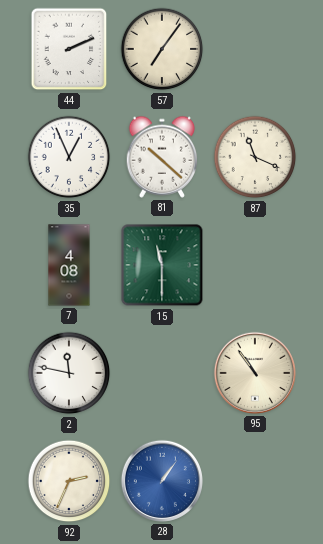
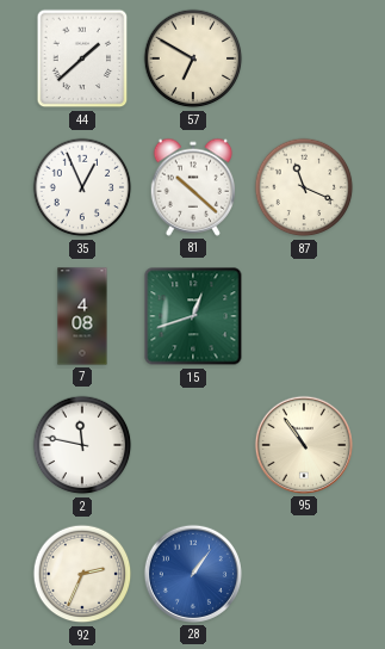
44: 2:11 -> 1:38
57: 7:06 -> 6:50
15: 11:30 -> 12:42
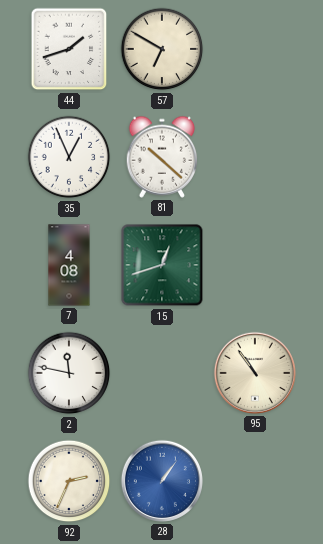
44: 1:38 -> 1:42
87: 11:19 -> none
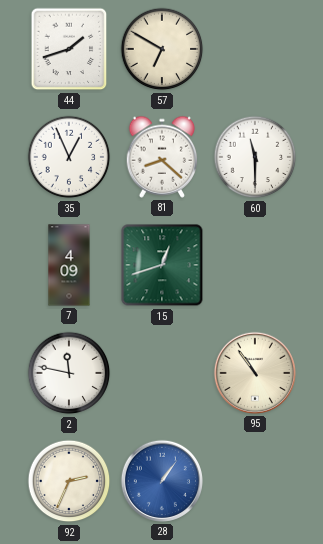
81: 10:22 -> 8:22
60: none -> 11:30
7: 4:08 -> 4:09
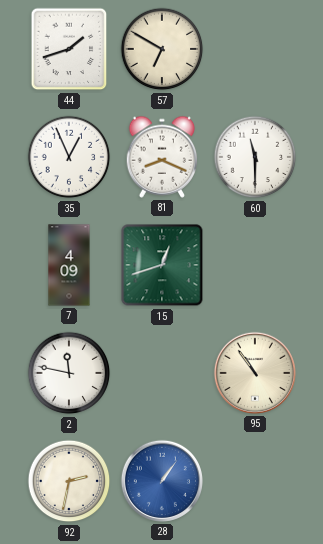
81: 8:22 -> 8:19
92: 2:34 -> 2:32
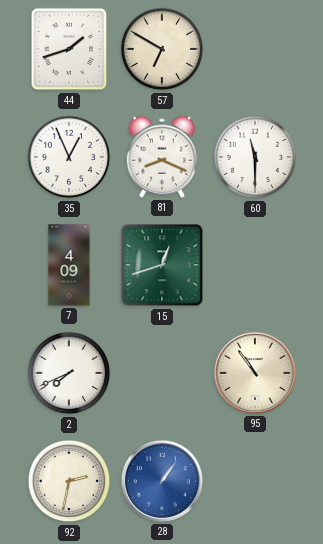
2: 11:47 -> 7:41
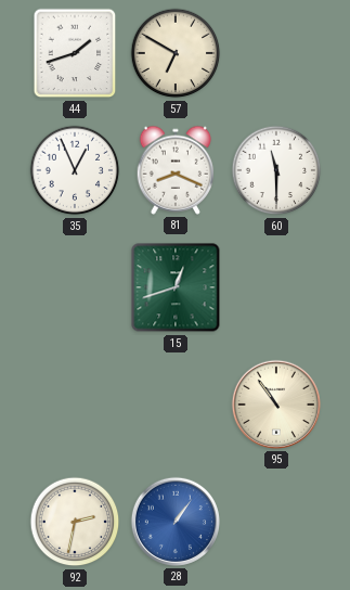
7: 4:09 -> none
2: 7:41 -> none
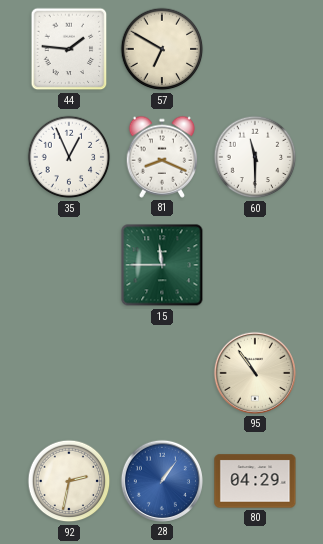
44: 1:42 -> 1:46
15: 12:42 -> 11:45
80: none -> 04:29
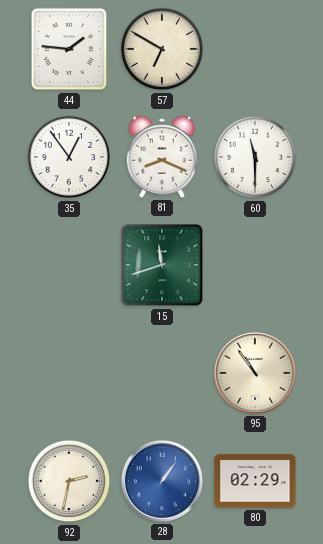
35: 12:56 -> 12:54
15: 11:45 -> 11:42
80: 04:29 -> 02:29
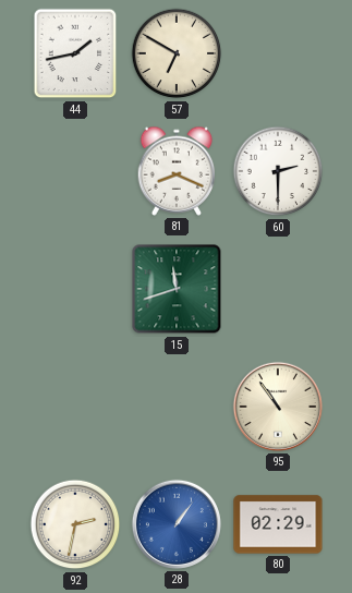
44: 1:46 -> 1:43
35: 12:54 -> none
60: 11:30 -> 2:30
